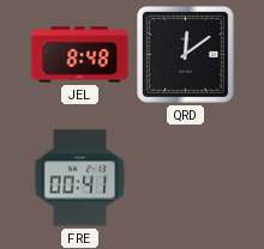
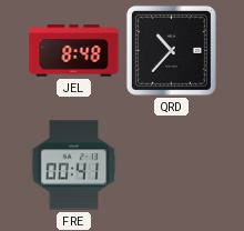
QRD: 12:09 -> 10:37
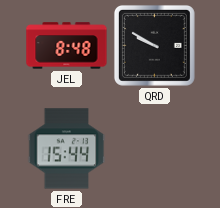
QRD: 10:37 -> 9:50
FRE: 00:41 -> 15:44
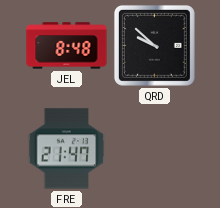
QRD: 9:50 -> 9:52
FRE: 15:44 -> 21:47
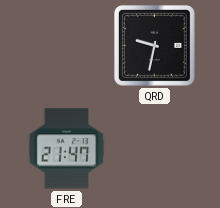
JEL: 8:48 -> none
QRD: 9:52 -> 9:32
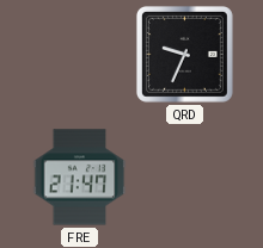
QRD: 9:32 -> 9:34
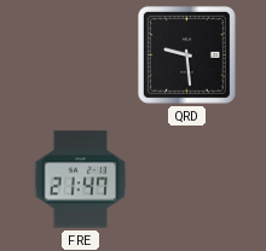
QRD: 9:34 -> 9:29
